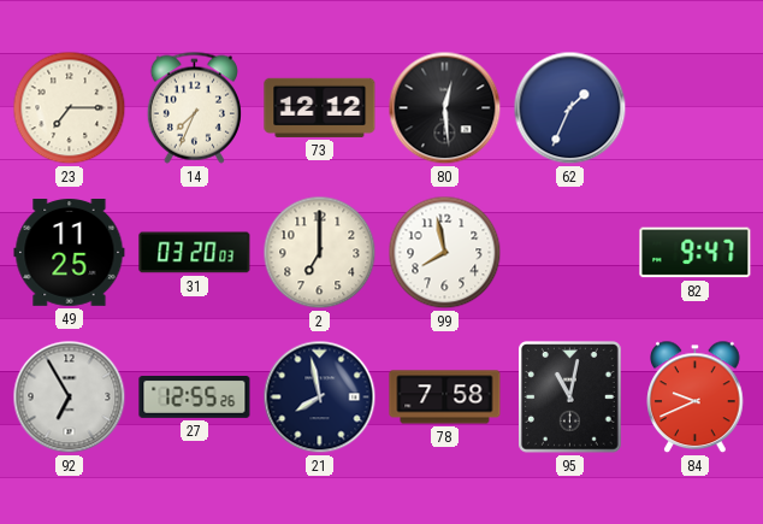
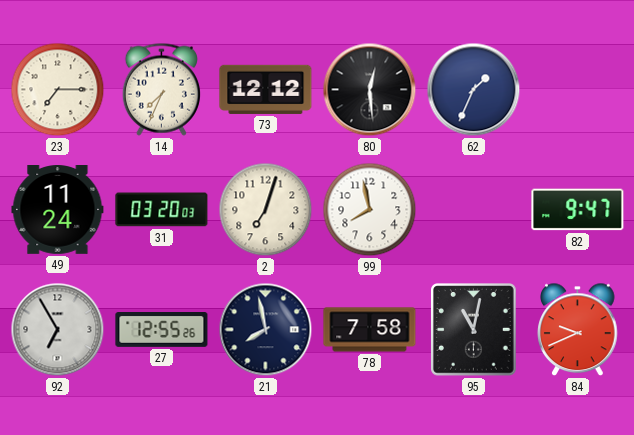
49: 11:25 -> 11:24
2: 7:00 -> 7:03
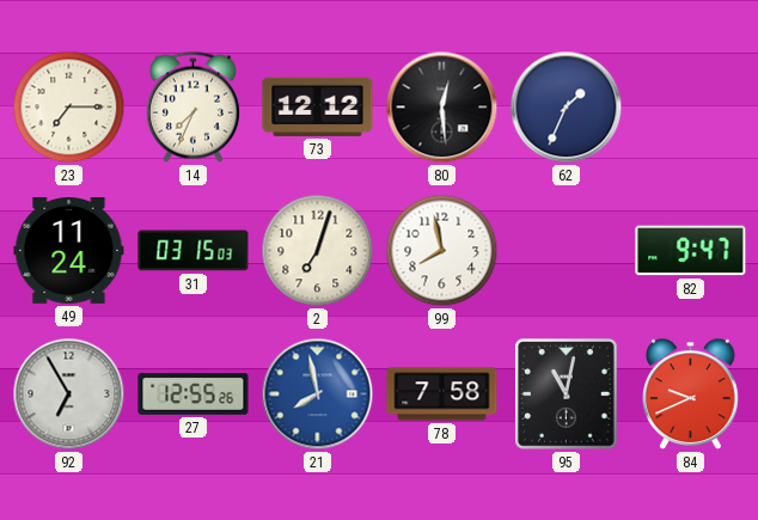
31: 03:20 -> 03:15
21 dial: navy -> blue
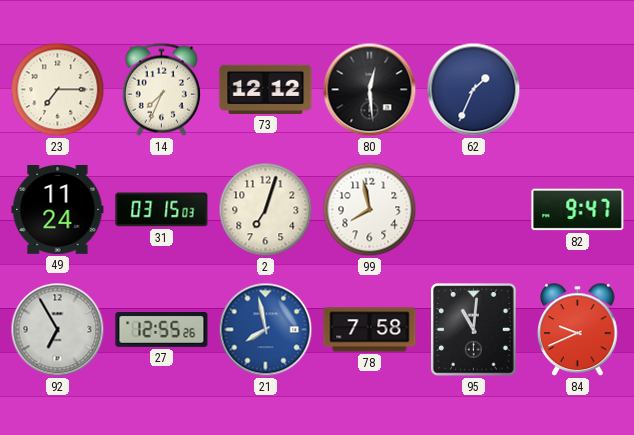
95: 11:02 -> 11:01
